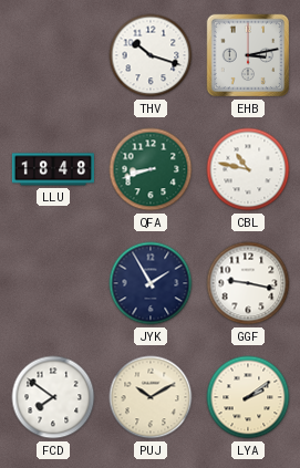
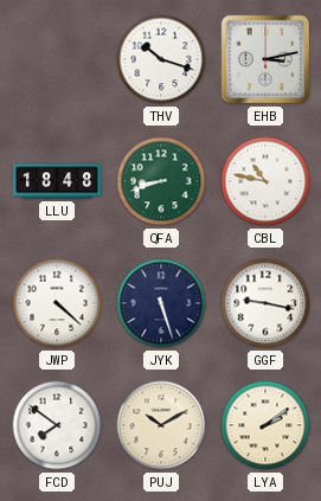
JWP: none -> 4:22
JYK: 1:55 -> 5:27
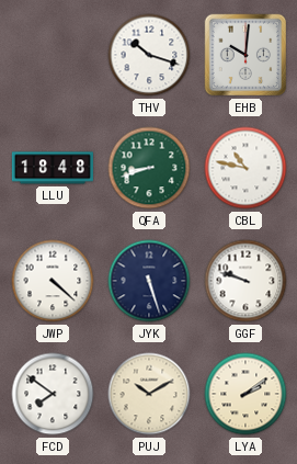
EHB: 3:13 -> 10:01
GGF: 9:17 -> 9:48
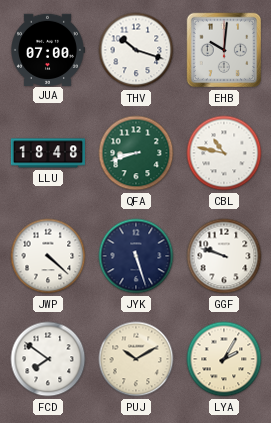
JUA: none -> 07:00
LYA: 2:09 -> 2:05
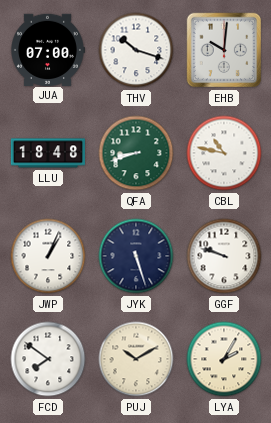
JWP: 4:22 -> 1:04
